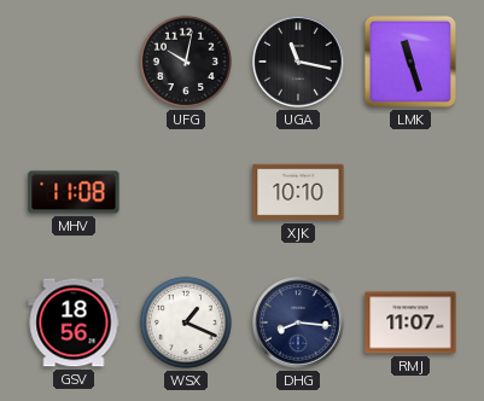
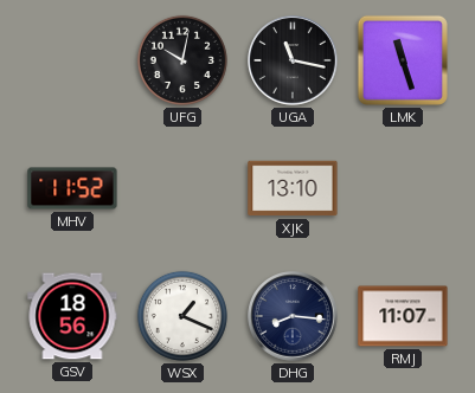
MHV: 11:08 -> 11:52
XJK: 10:10 -> 13:10
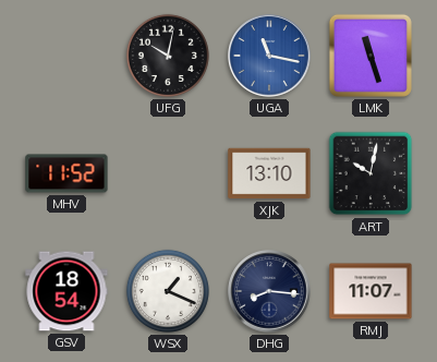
UGA dial: black -> blue
ART: none -> 10:02
GSV: 18:56 -> 18:54
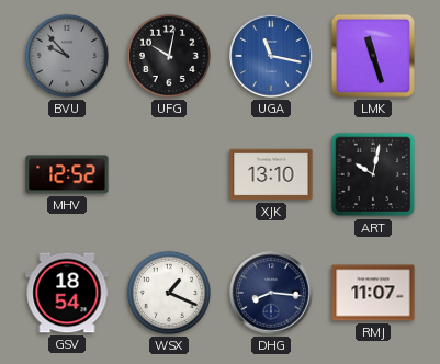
BVU: none -> 9:53
MHV: 11:52 -> 12:52
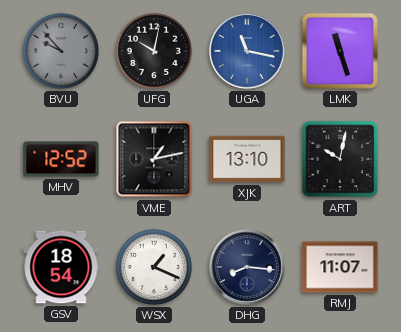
VME: none -> 1:13
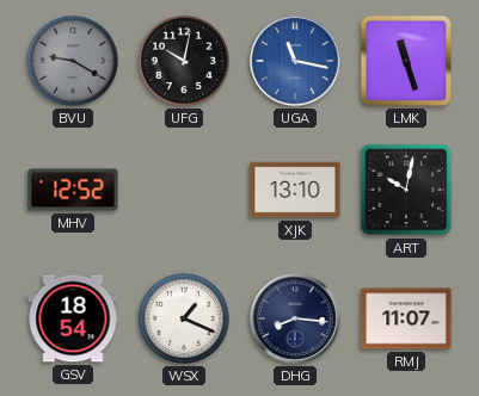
BVU: 9:53 -> 9:20
VME: 1:13 -> none
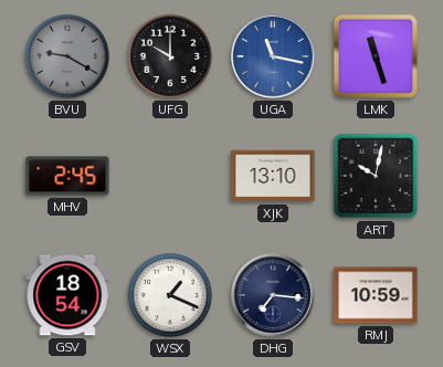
UFG: 10:02 -> 10:00
MHV: 12:52 -> 2:45
DHG: 8:16 -> 7:16
RMJ: 11:07 -> 10:59
